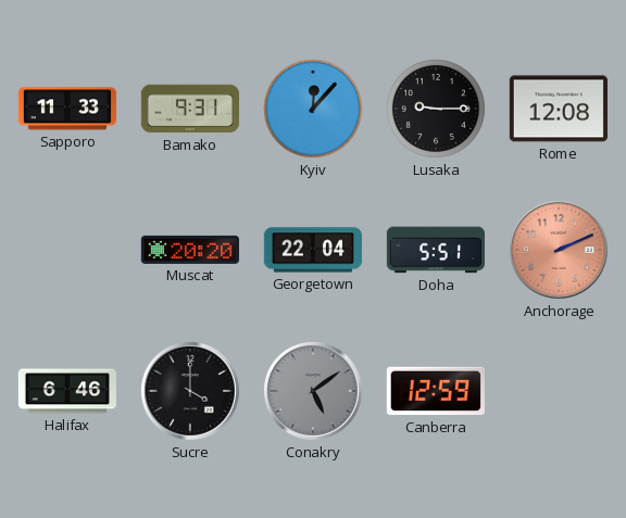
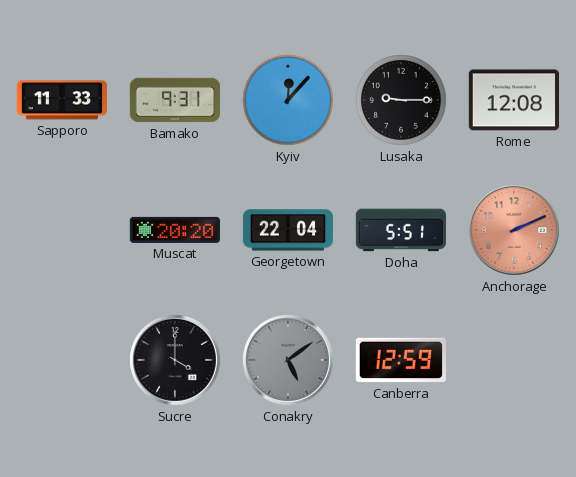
Halifax: 6:46 -> none
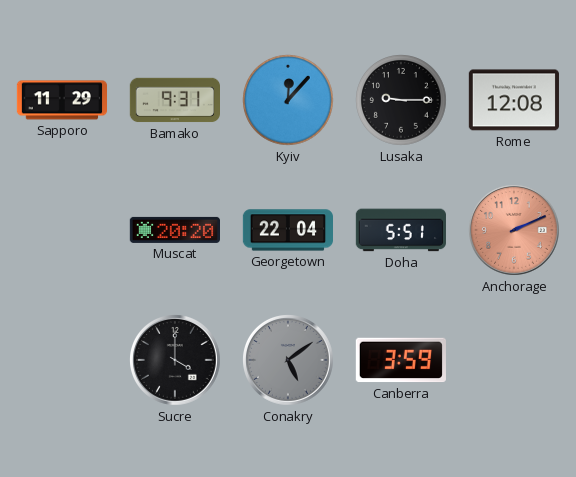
Sapporo: 11:33 -> 11:29
Canberra: 12:59 -> 3:59
